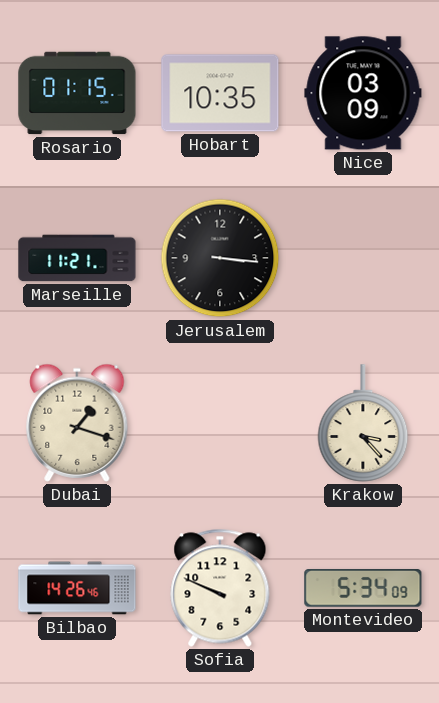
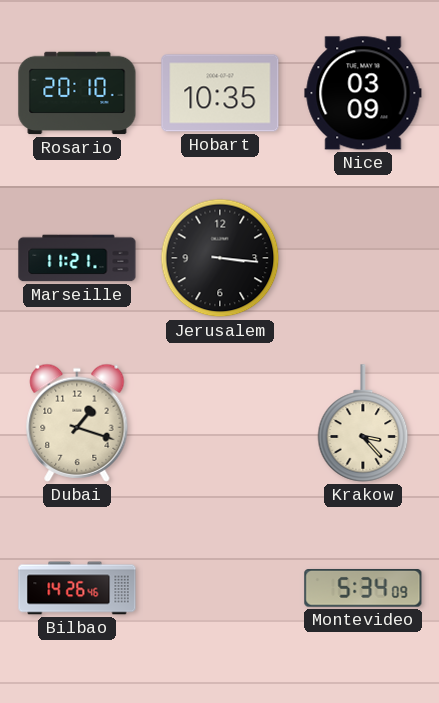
Rosario: 01:15 -> 20:10
Sofia: 9:49 -> none
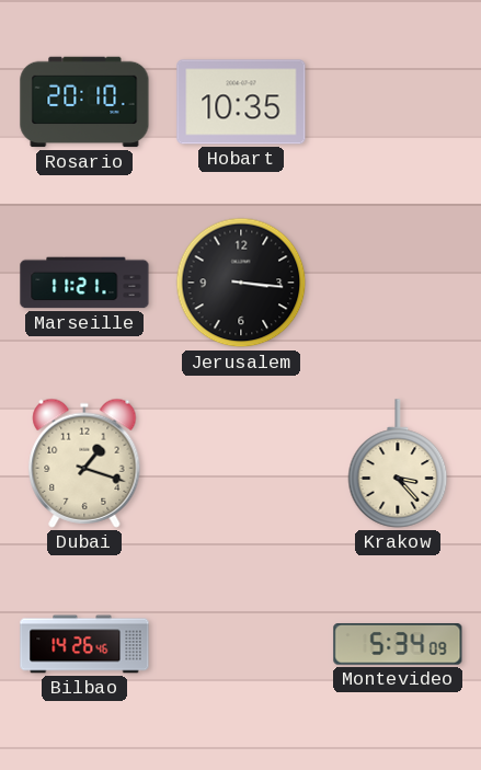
Nice: 03:09 -> none
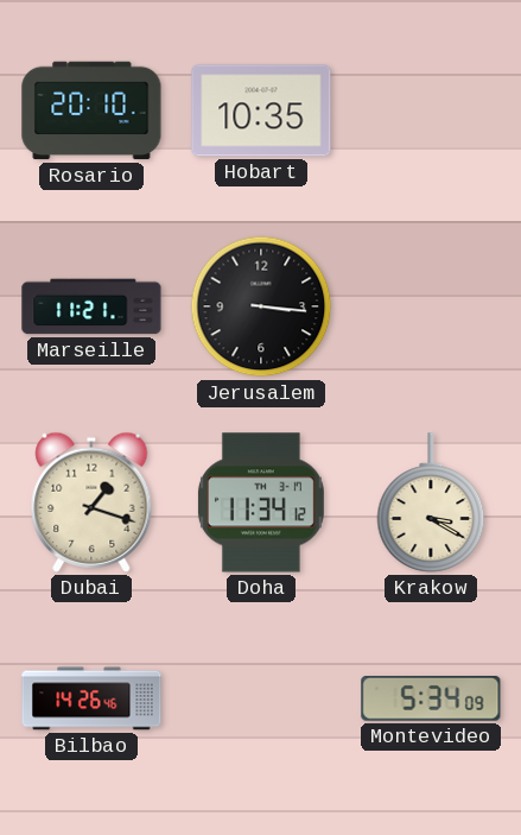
Doha: none -> 11:34
Krakow: 3:23 -> 3:20
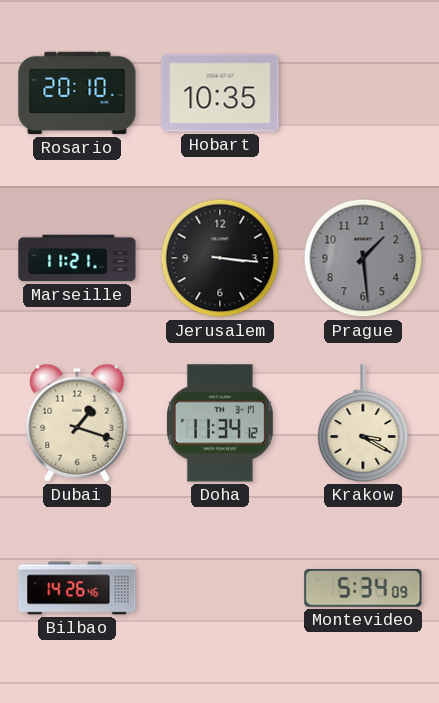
Prague: none -> 1:29
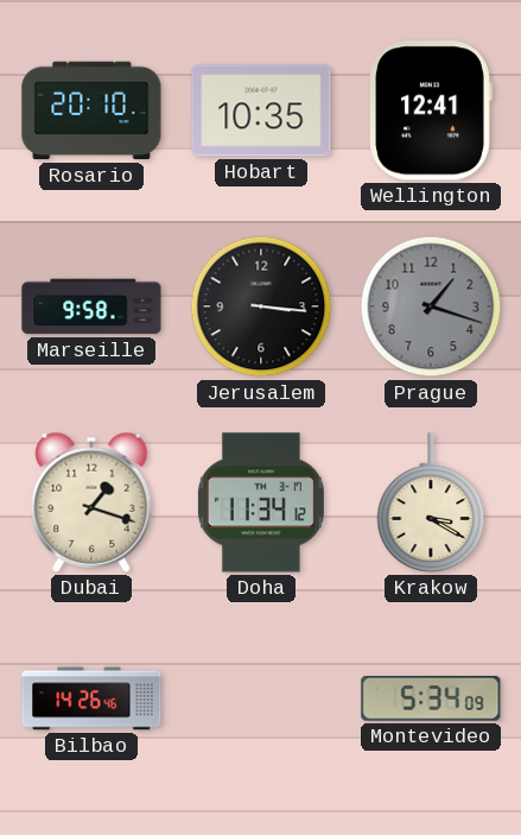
Wellington: none -> 12:41
Marseille: 11:21 -> 9:58
Prague: 1:29 -> 1:18
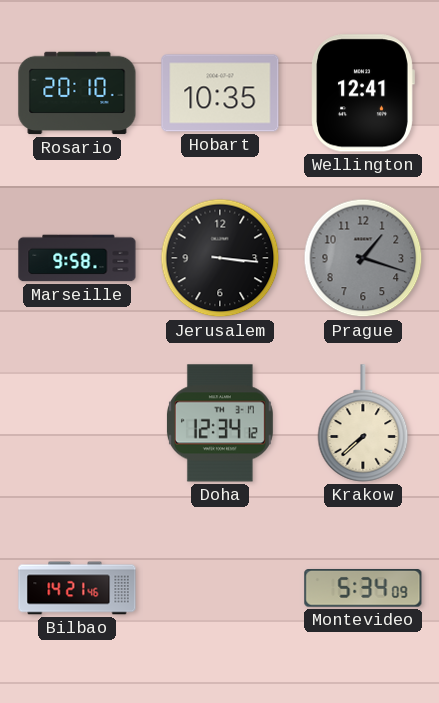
Dubai: 1:18 -> none
Doha: 11:34 -> 12:34
Krakow: 3:20 -> 7:38
Bilbao: 14:26 -> 14:21
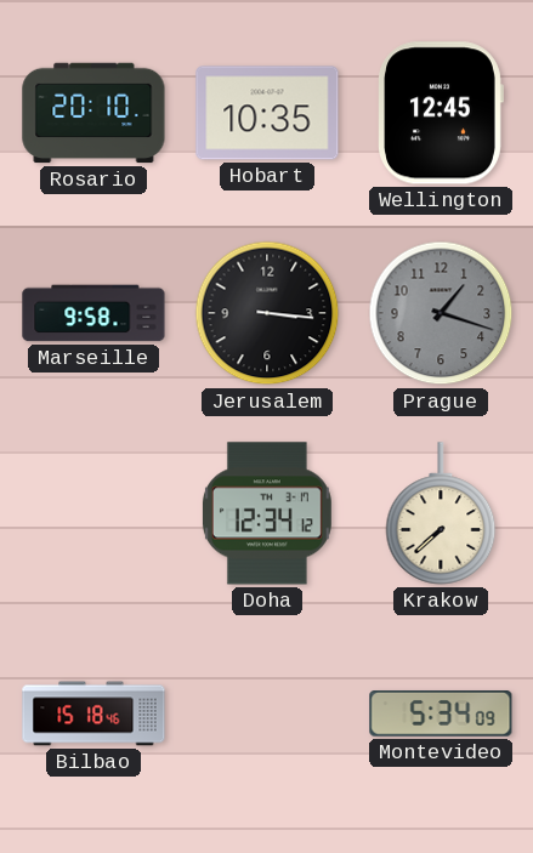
Wellington: 12:41 -> 12:45
Bilbao: 14:21 -> 15:18
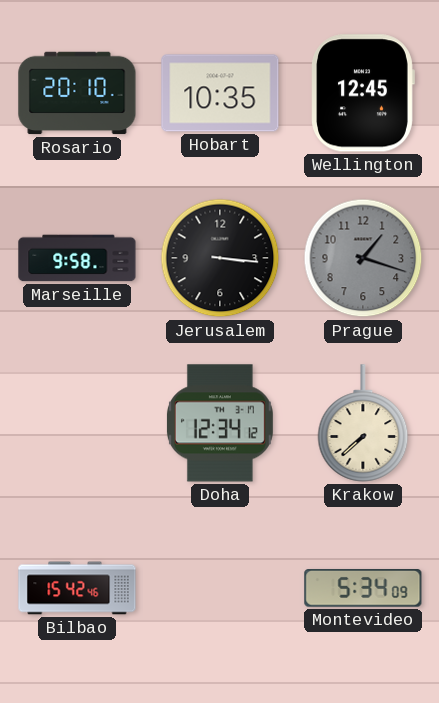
Bilbao: 15:18 -> 15:42
